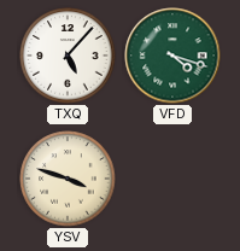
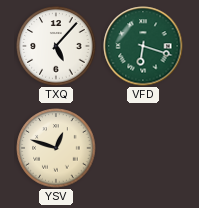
VFD: 4:18 -> 6:18
YSV: 3:48 -> 12:48
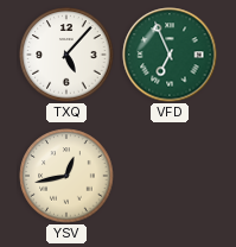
VFD: 6:18 -> 6:56
YSV: 12:48 -> 12:43
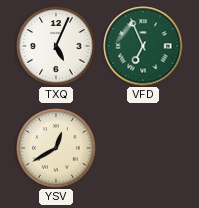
TXQ: 5:07 -> 5:04
YSV: 12:43 -> 12:40
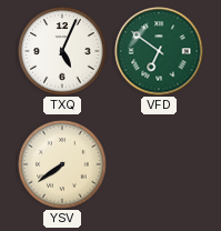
VFD: 6:56 -> 6:51
YSV: 12:40 -> 7:39
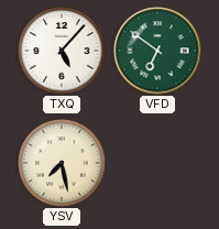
TXQ: 5:04 -> 5:07
YSV: 7:39 -> 7:28
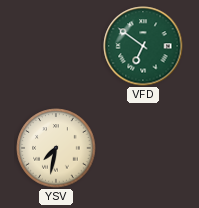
TXQ: 5:07 -> none
YSV: 7:28 -> 7:32
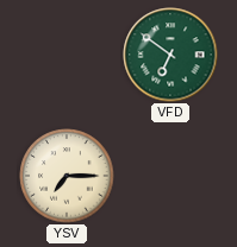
YSV: 7:32 -> 7:15
